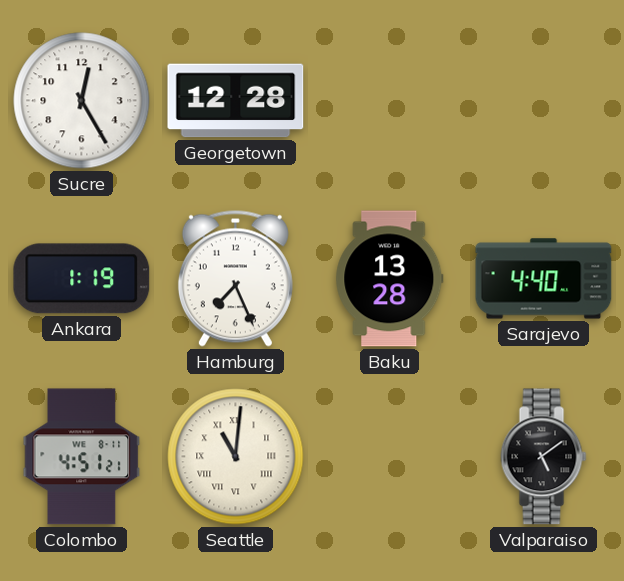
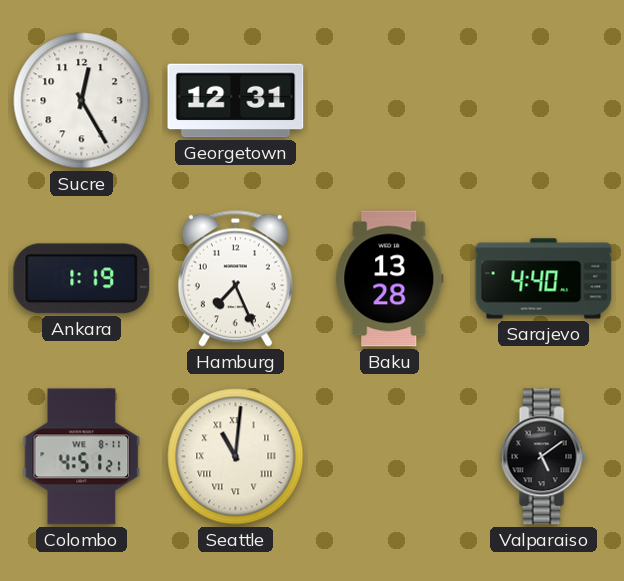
Georgetown: 12:28 -> 12:31
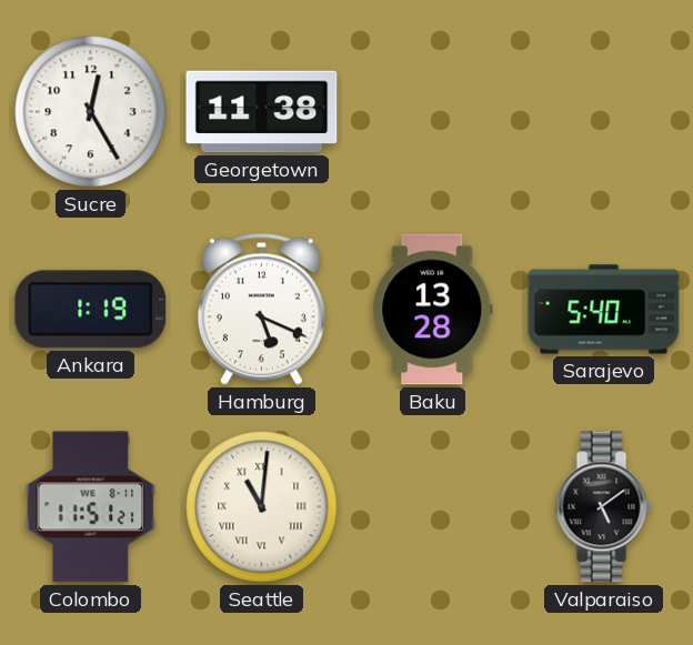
Georgetown: 12:31 -> 11:38
Hamburg: 7:26 -> 5:19
Sarajevo: 4:40 -> 5:40
Colombo: 4:51 -> 11:51
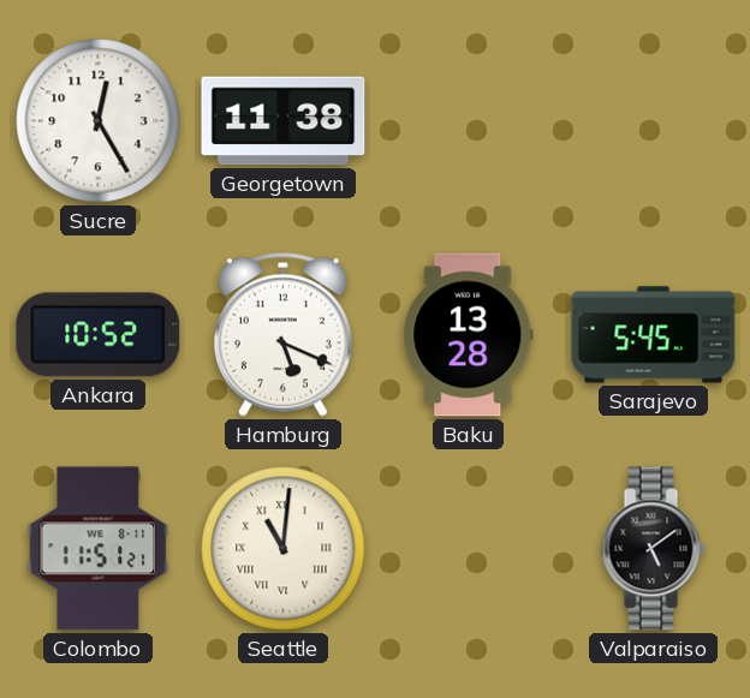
Ankara: 1:19 -> 10:52
Sarajevo: 5:40 -> 5:45
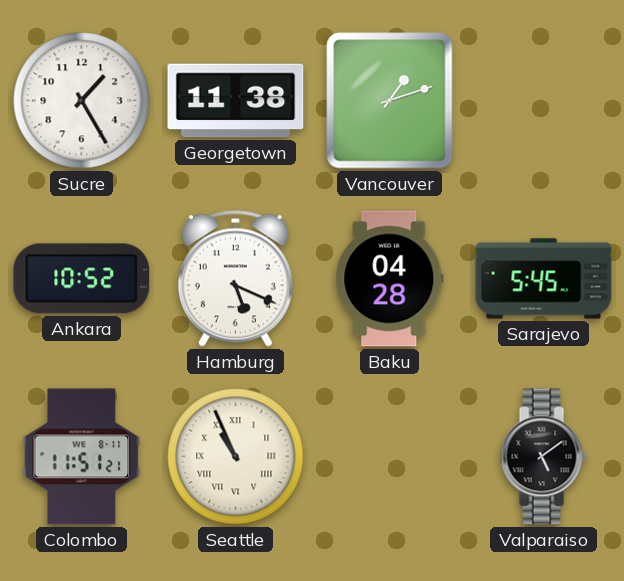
Sucre: 12:25 -> 1:25
Vancouver: none -> 1:12
Baku: 13:28 -> 04:28
Seattle: 11:01 -> 10:56
